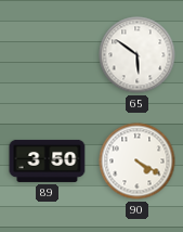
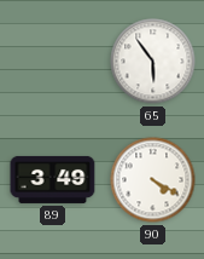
65: 5:51 -> 5:54
89: 3:50 -> 3:49
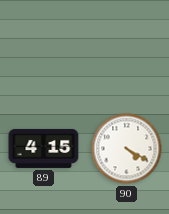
65: 5:54 -> none
89: 3:49 -> 4:15
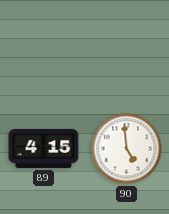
90: 4:20 -> 4:59
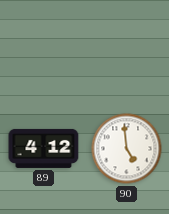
89: 4:15 -> 4:12
